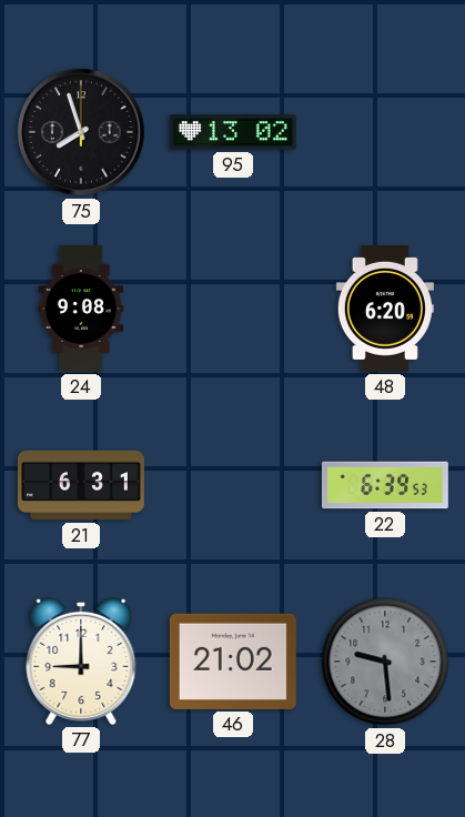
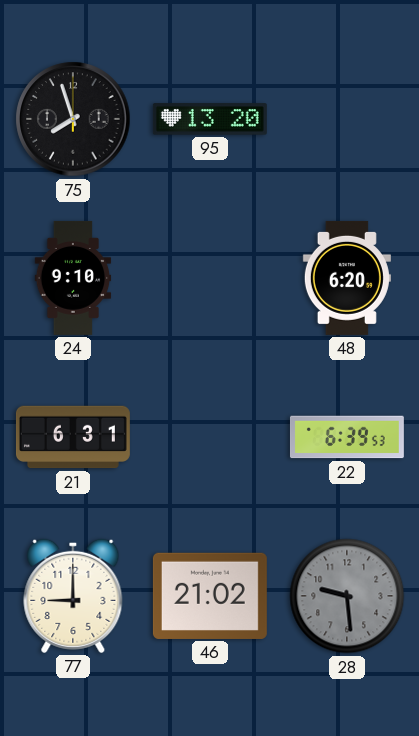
95: 13:02 -> 13:20
24: 9:08 -> 9:10
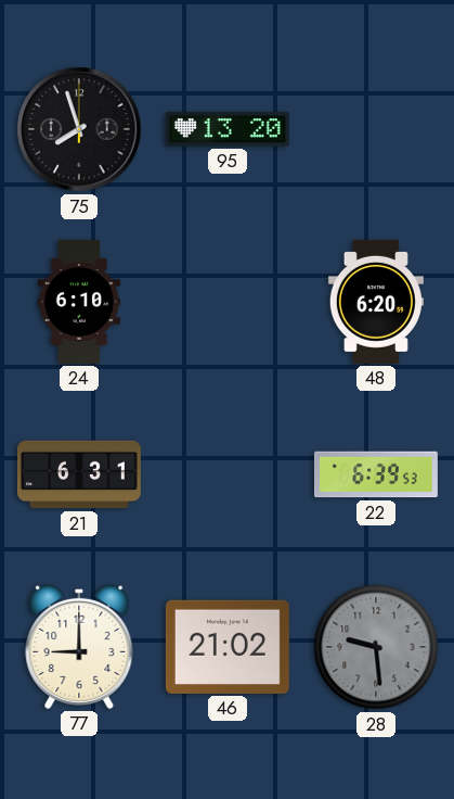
24: 9:10 -> 6:10
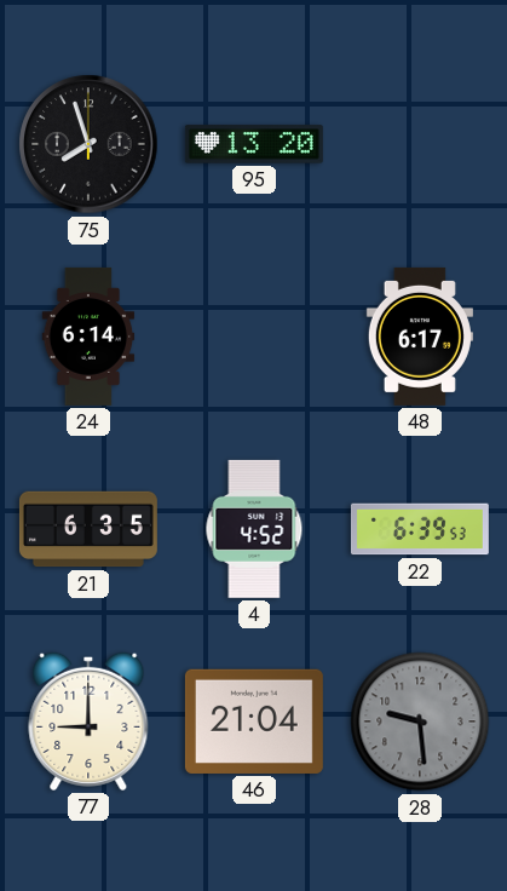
24: 6:10 -> 6:14
48: 6:20 -> 6:17
21: 6:31 -> 6:35
4: none -> 4:52
46: 21:02 -> 21:04
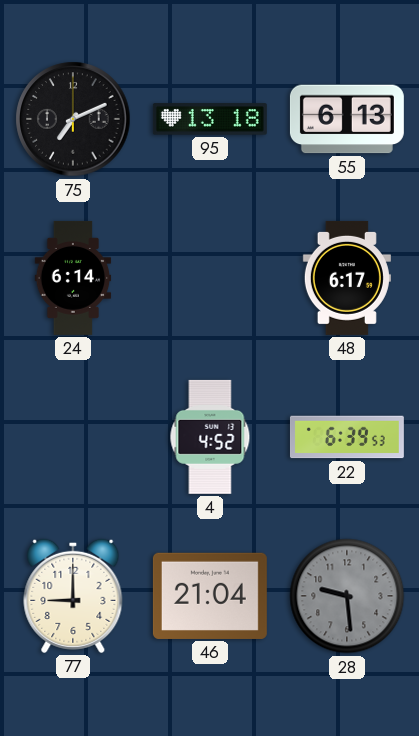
75: 7:57 -> 7:11
95: 13:20 -> 13:18
55: none -> 6:13
21: 6:35 -> none
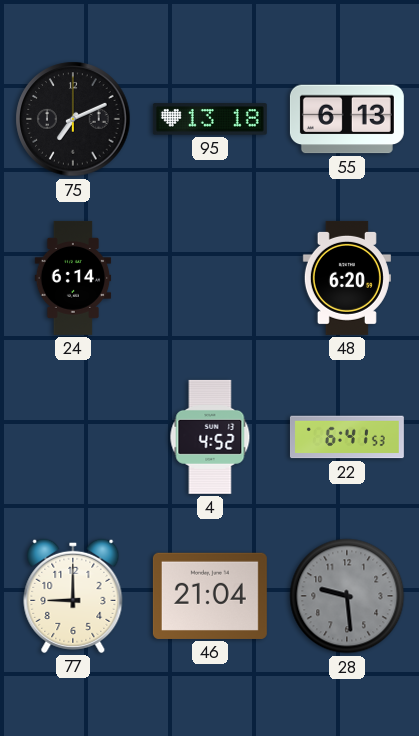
48: 6:17 -> 6:20
22: 6:39 -> 6:41
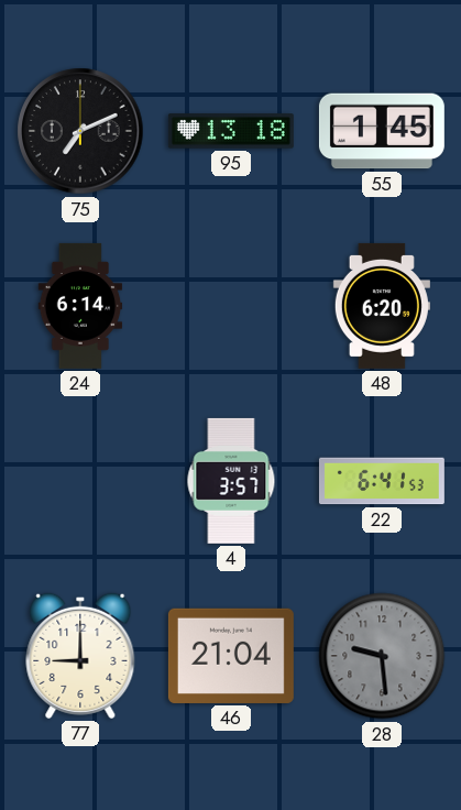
55: 6:13 -> 1:45
4: 4:52 -> 3:57
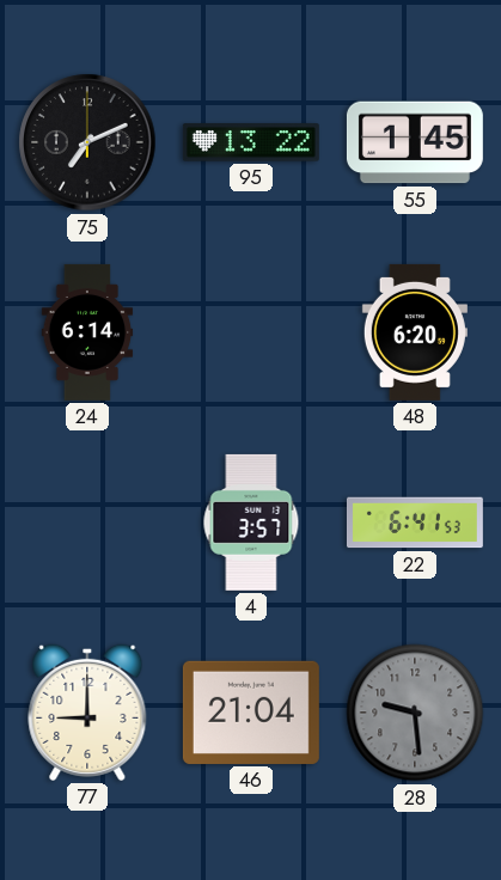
95: 13:18 -> 13:22
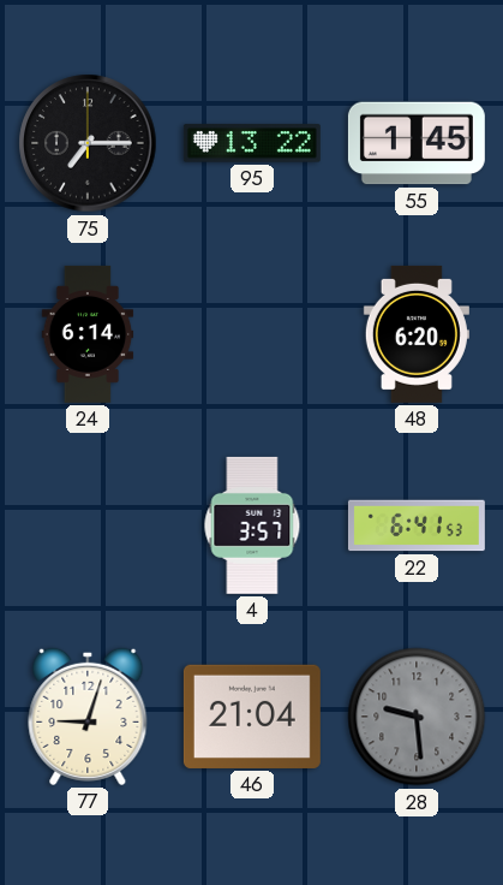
75: 7:11 -> 7:15
77: 9:00 -> 9:03
